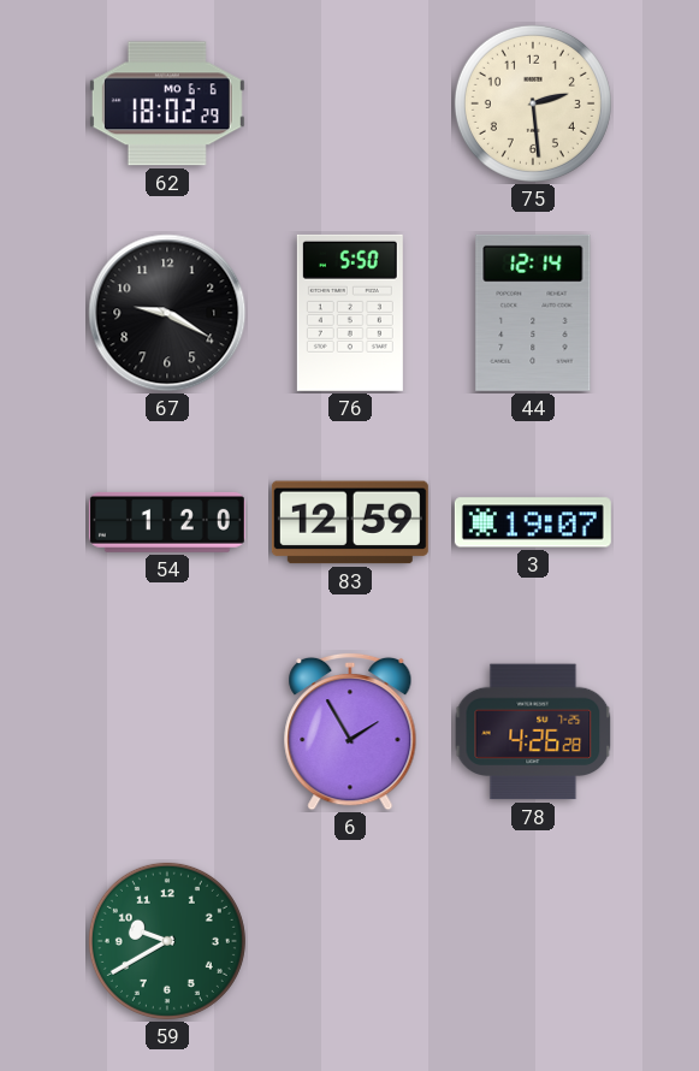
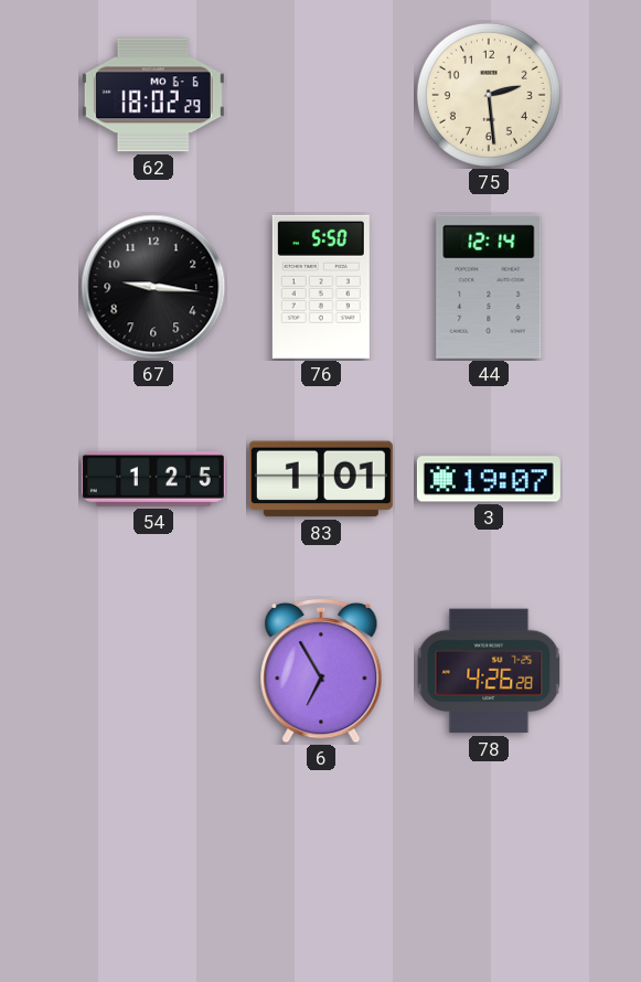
67: 9:20 -> 9:16
54: 1:20 -> 1:25
83: 12:59 -> 1:01
6: 1:55 -> 6:55
59: 9:40 -> none
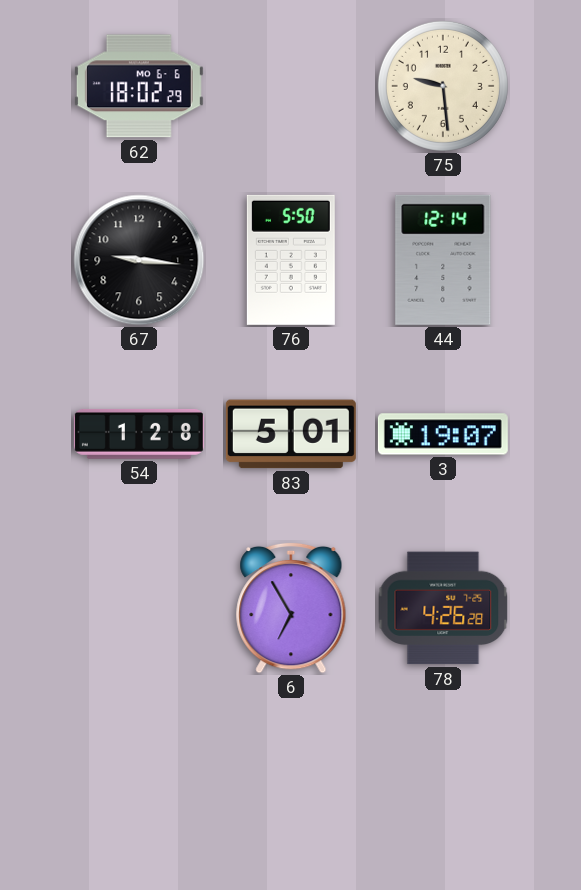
75: 2:29 -> 9:29
54: 1:25 -> 1:28
83: 1:01 -> 5:01
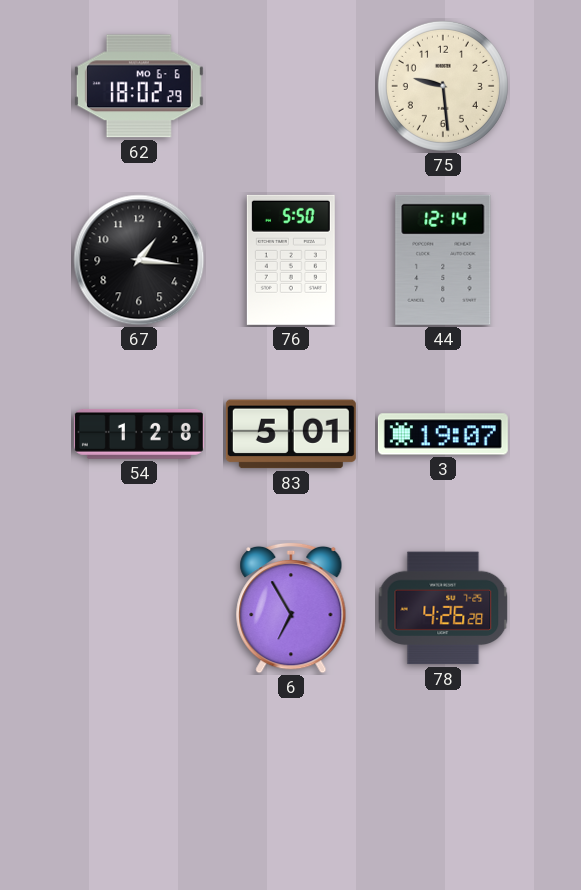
67: 9:16 -> 1:16
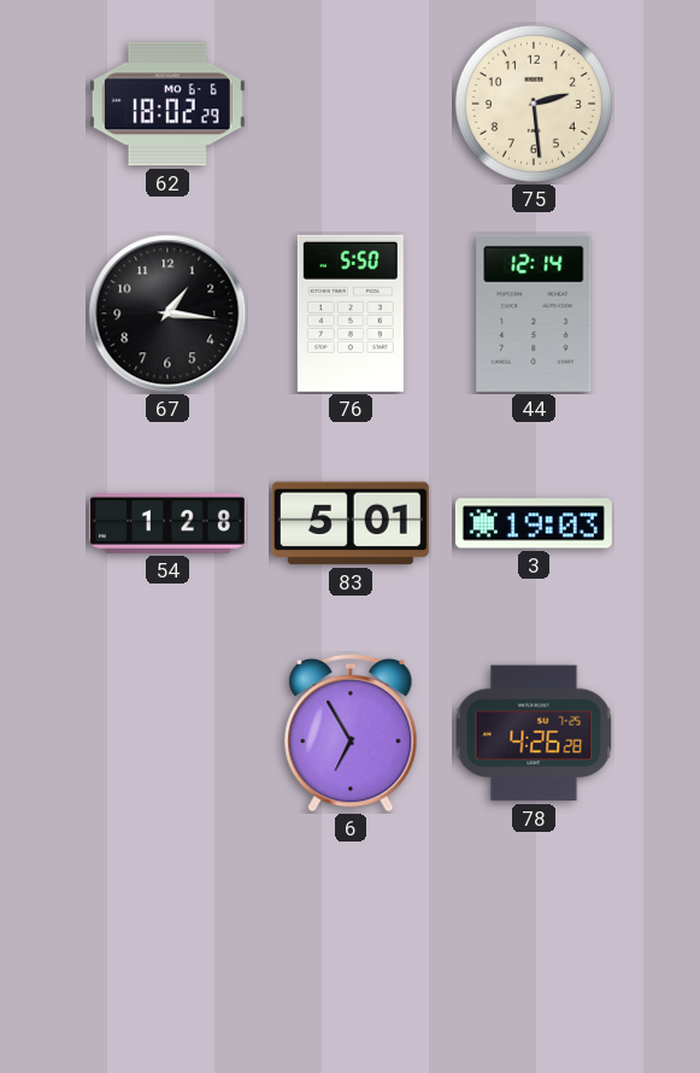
75: 9:29 -> 2:29
3: 19:07 -> 19:03
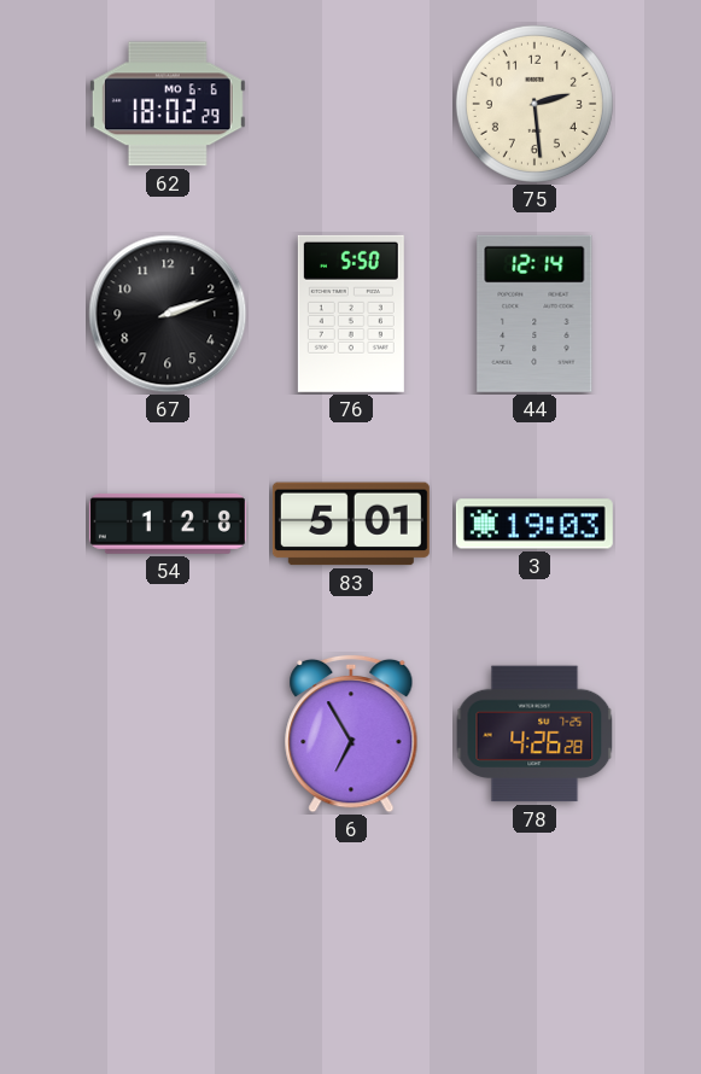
67: 1:16 -> 2:12
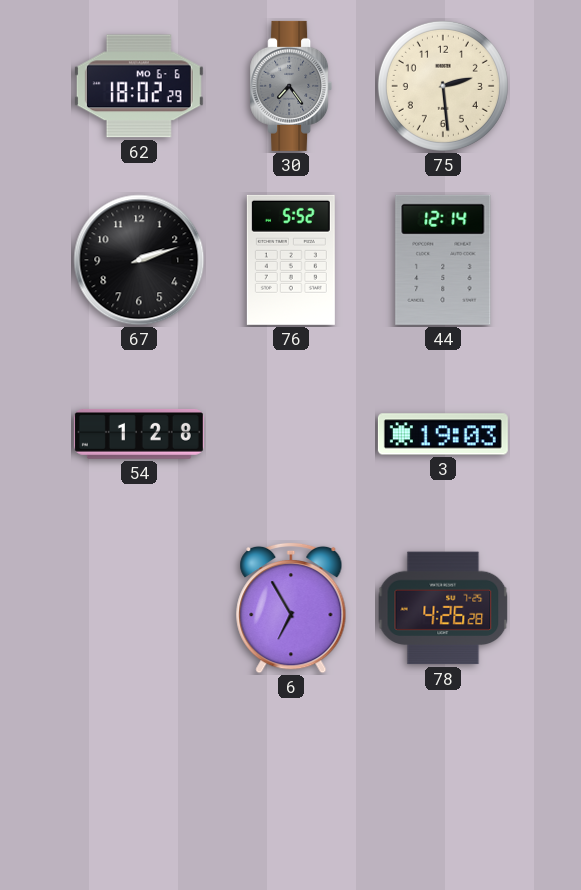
30: none -> 7:24
76: 5:50 -> 5:52
83: 5:01 -> none
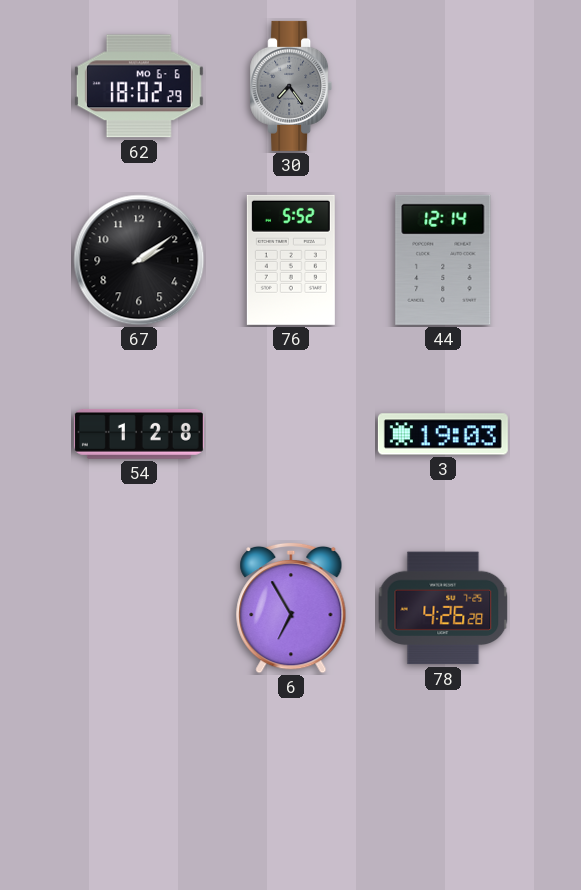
75: 2:29 -> none
67: 2:12 -> 2:09
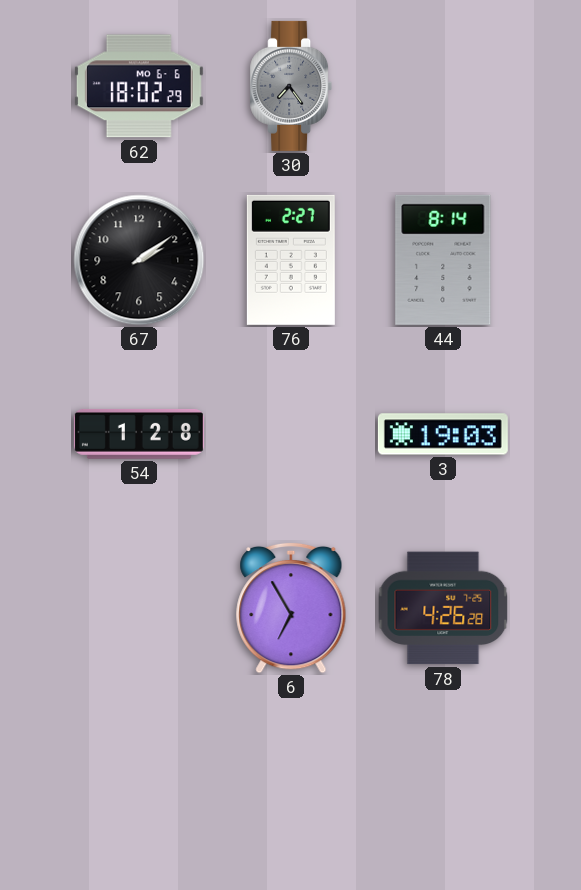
76: 5:52 -> 2:27
44: 12:14 -> 8:14
